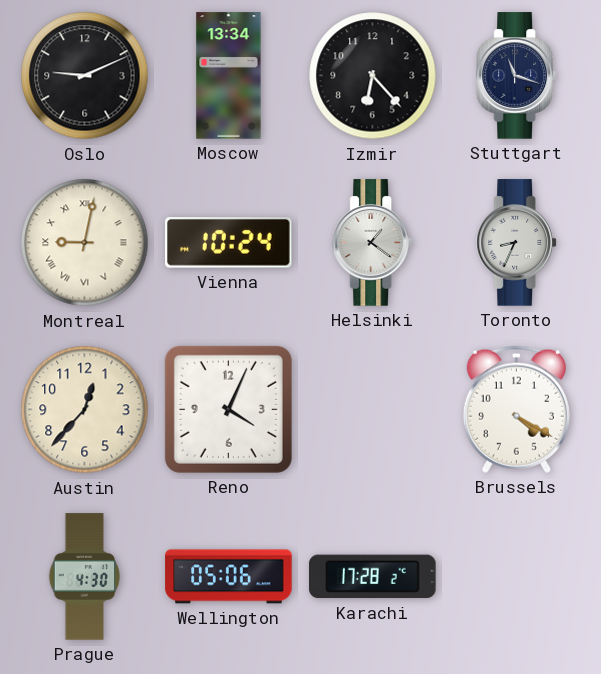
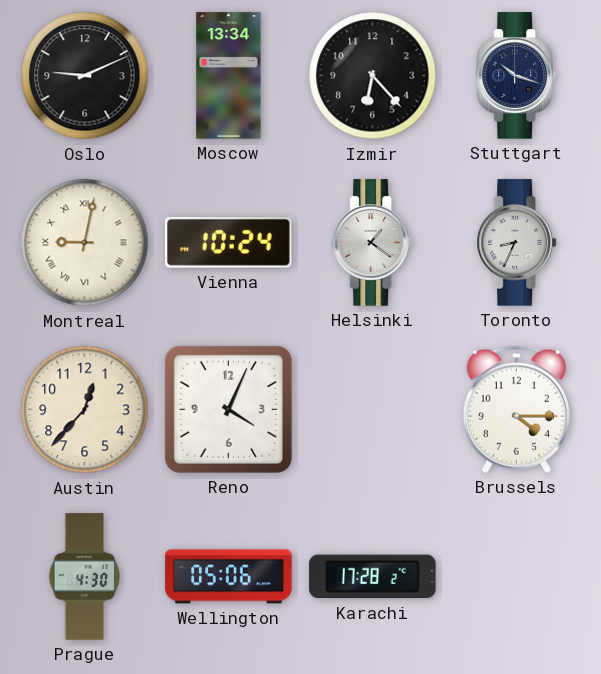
Stuttgart: 11:18 -> 10:18
Brussels: 4:20 -> 4:15
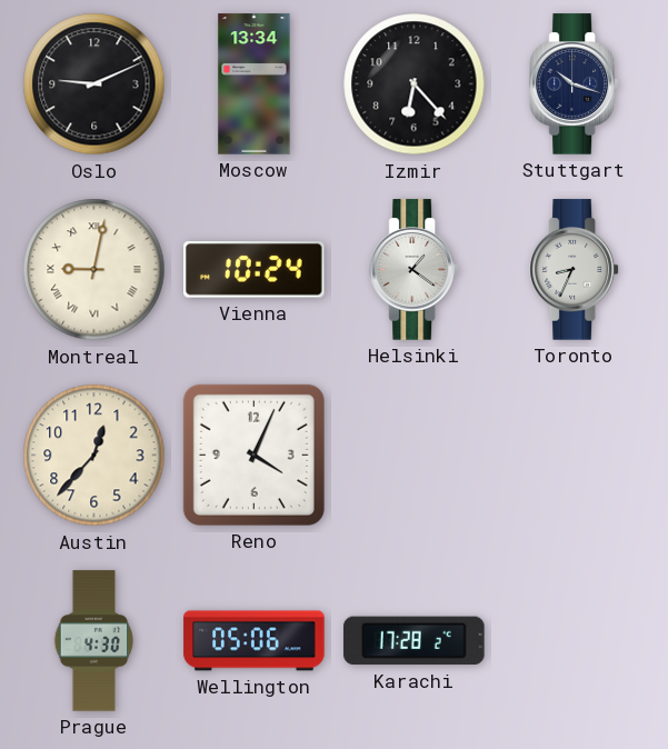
Brussels: 4:15 -> none
